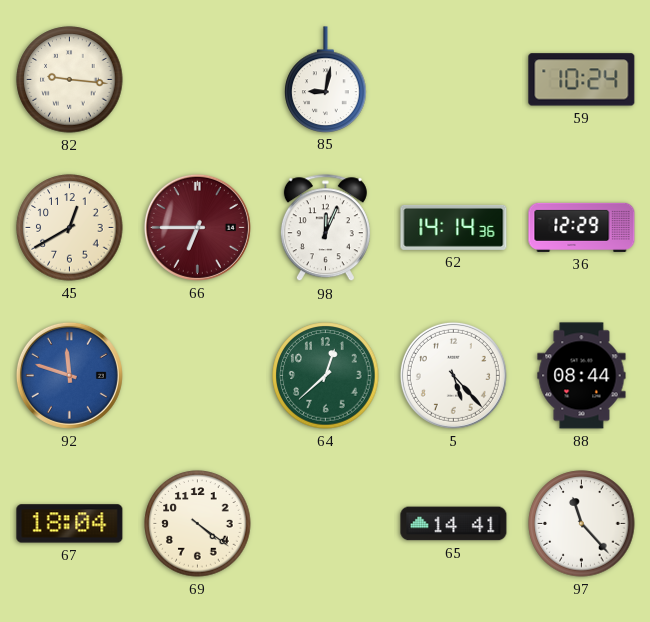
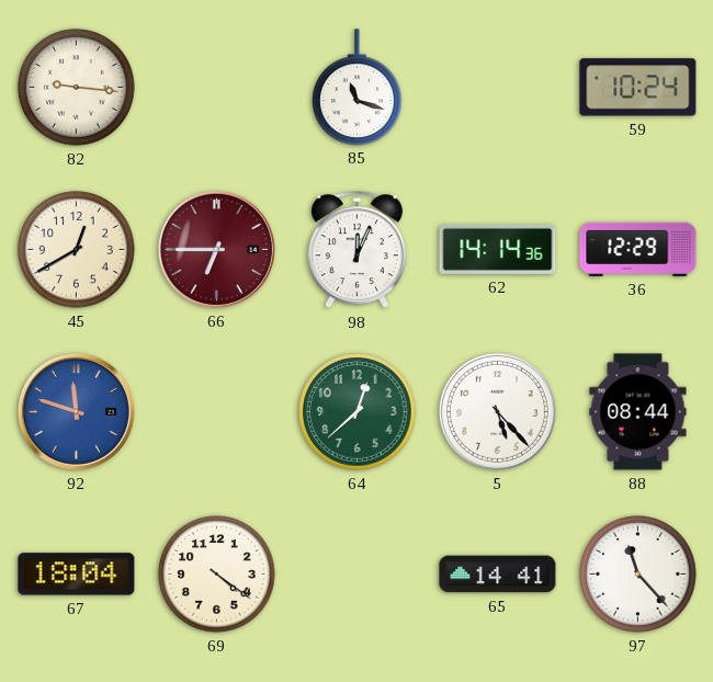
85: 9:02 -> 11:18
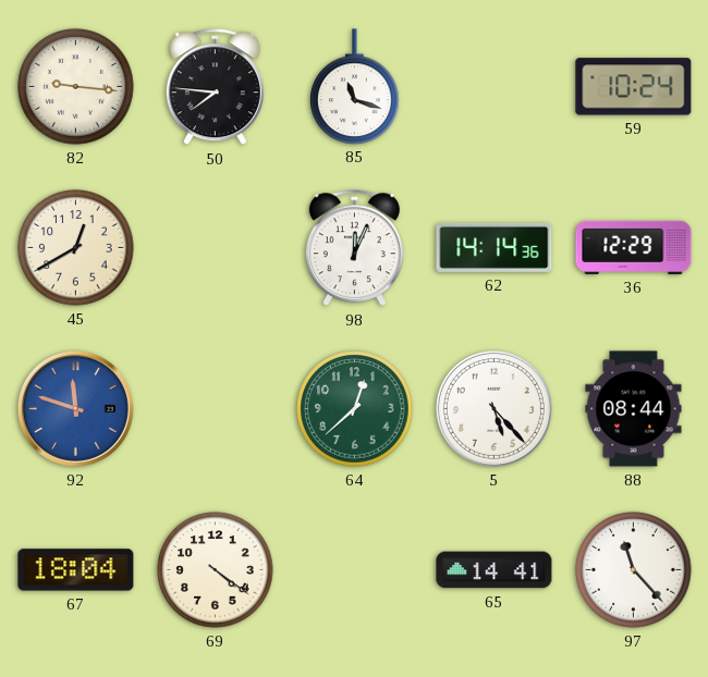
50: none -> 7:46
66: 6:45 -> none
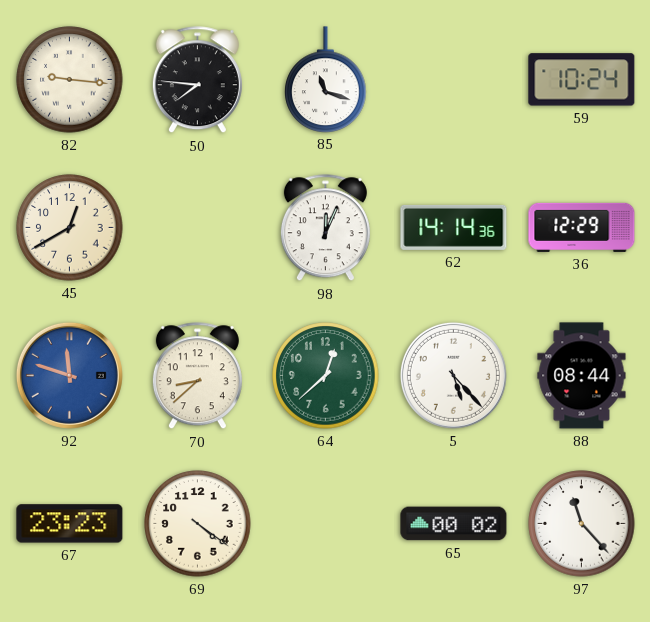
70: none -> 8:38
67: 18:04 -> 23:23
65: 14:41 -> 00:02
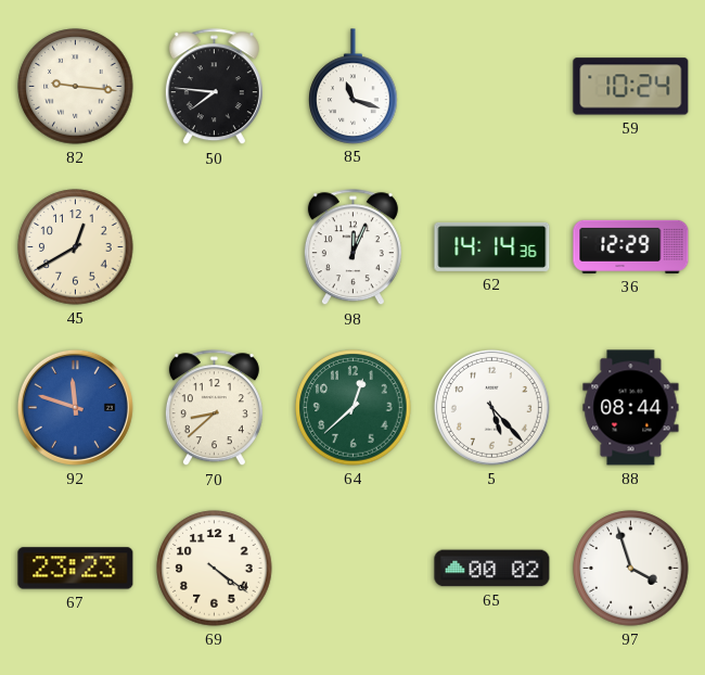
97: 11:23 -> 3:57
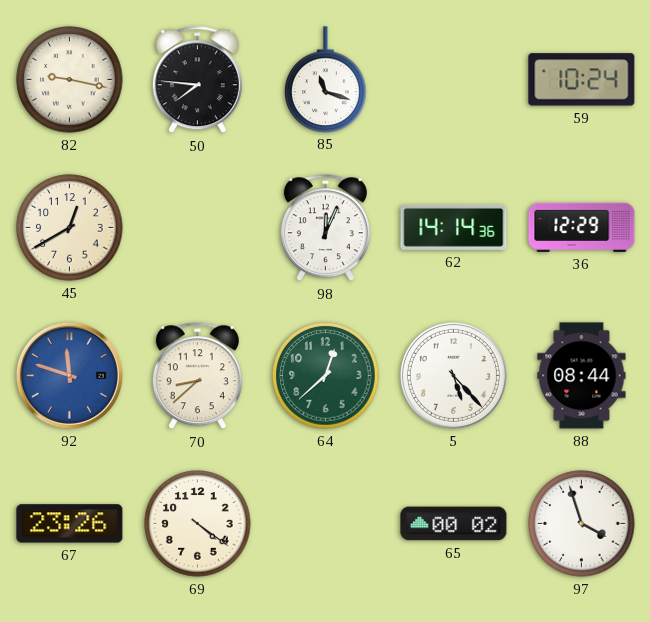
82: 9:16 -> 9:17
67: 23:23 -> 23:26
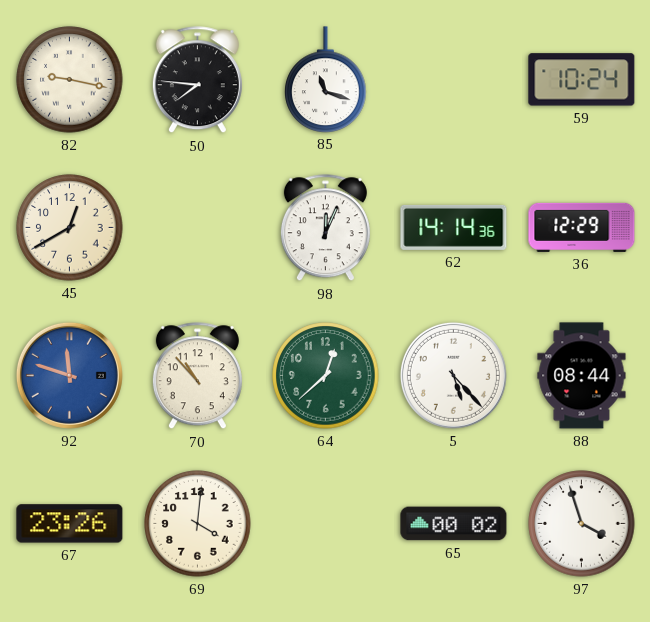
70: 8:38 -> 10:53
69: 4:21 -> 4:01
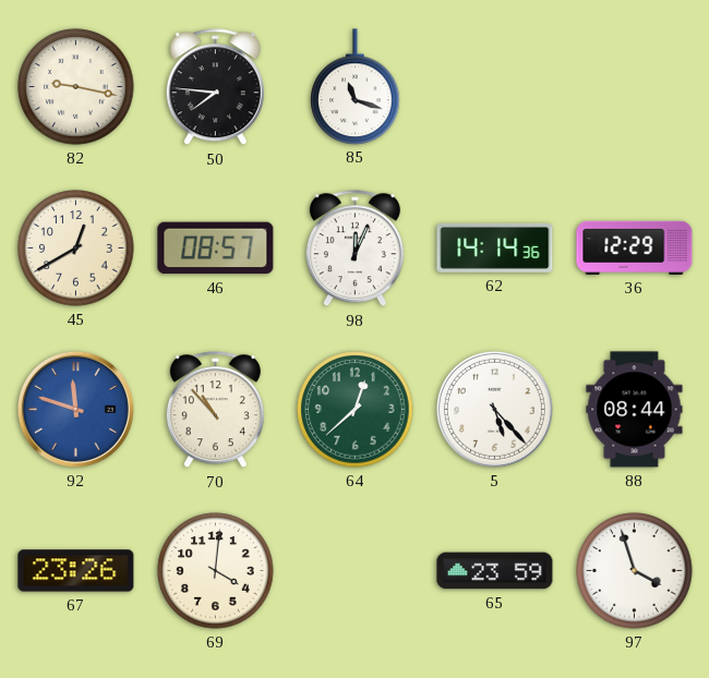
59: 10:24 -> none
46: none -> 08:57
65: 00:02 -> 23:59
